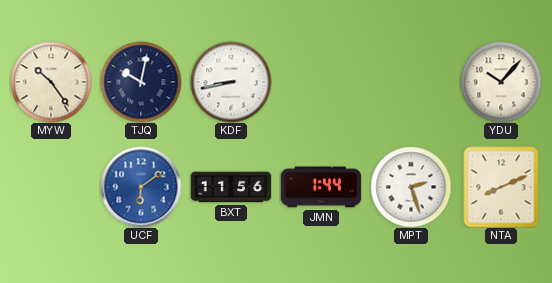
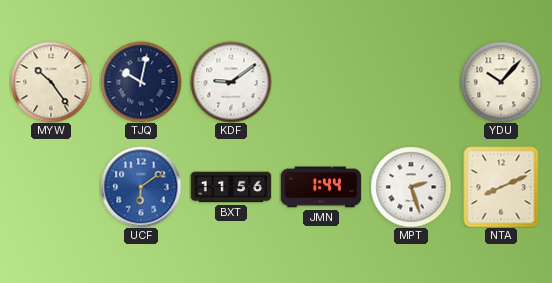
KDF: 8:43 -> 9:09
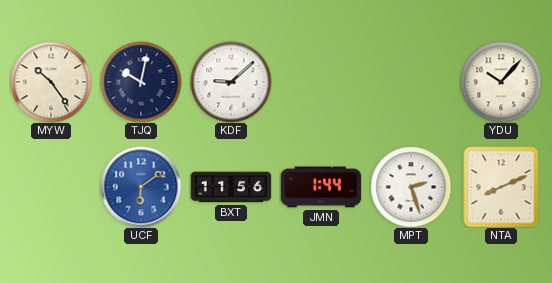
KDF: 9:09 -> 9:08
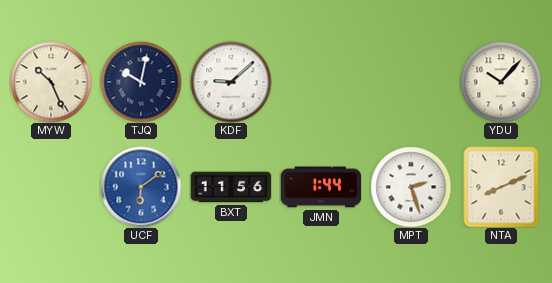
MYW: 10:24 -> 10:26
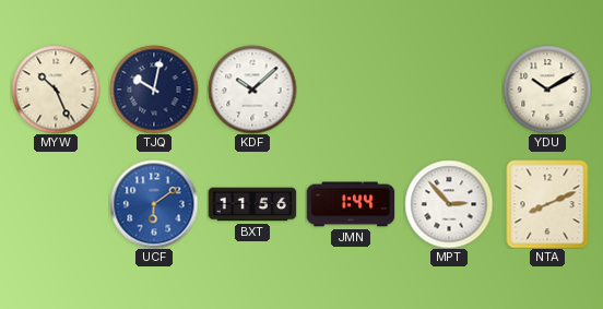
KDF: 9:08 -> 10:08
YDU: 10:07 -> 10:10
MPT: 2:27 -> 2:53
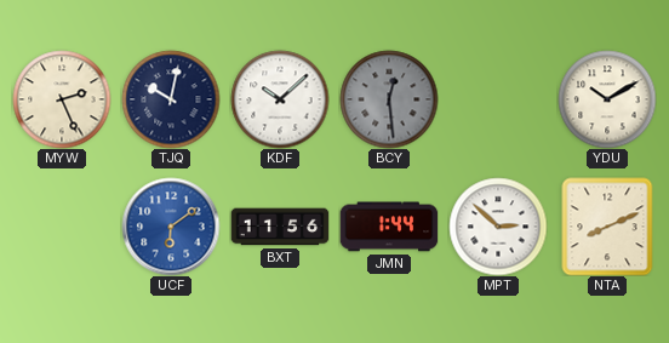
MYW: 10:26 -> 2:26
BCY: none -> 12:29
MPT: 2:53 -> 2:52
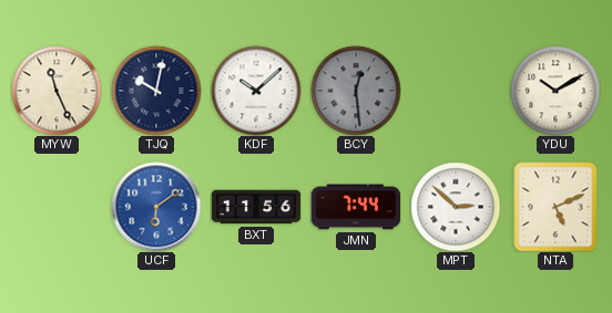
MYW: 2:26 -> 11:26
JMN: 1:44 -> 7:44
NTA: 8:11 -> 5:11
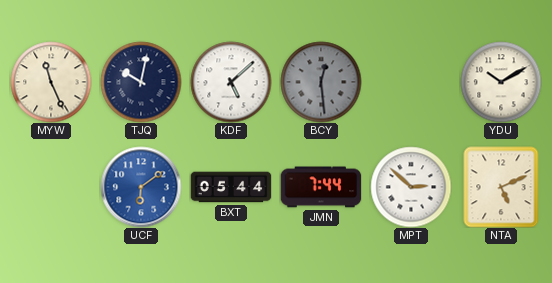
KDF: 10:08 -> 5:08
BXT: 11:56 -> 05:44
